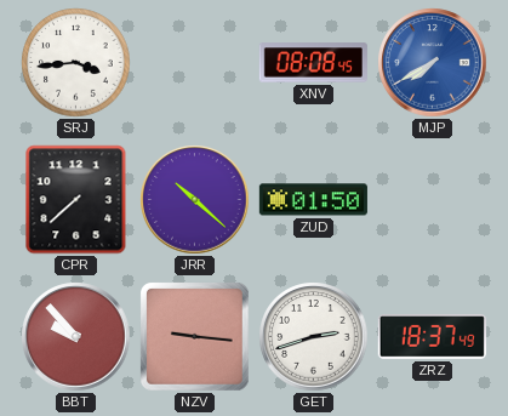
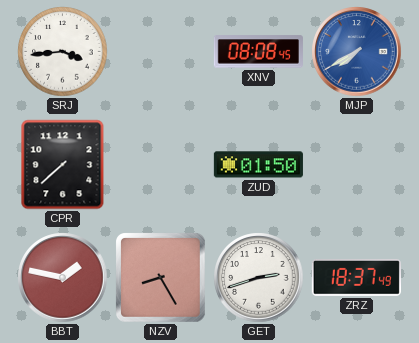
JRR: 10:22 -> none
BBT: 9:53 -> 1:47
NZV: 9:16 -> 8:25
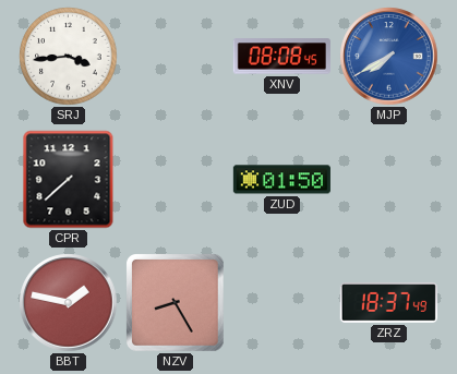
GET: 2:42 -> none
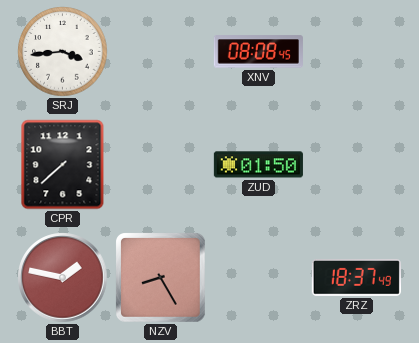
MJP: 7:40 -> none
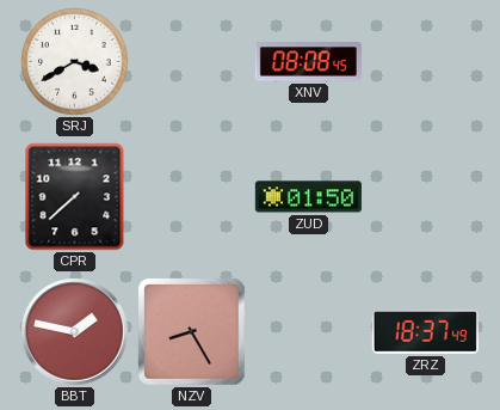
SRJ: 3:44 -> 3:40
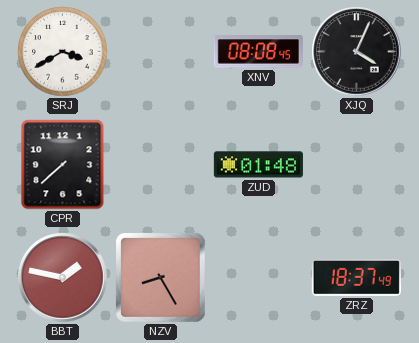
XJQ: none -> 4:04
ZUD: 01:50 -> 01:48
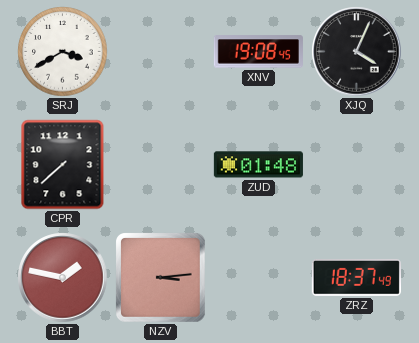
XNV: 08:08 -> 19:08
NZV: 8:25 -> 3:14
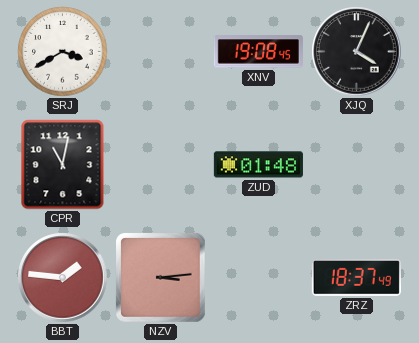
CPR: 7:38 -> 11:02
BBT: 1:47 -> 1:46
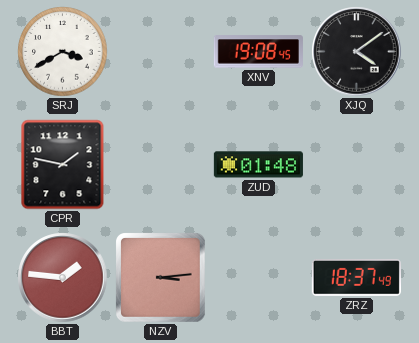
XJQ: 4:04 -> 4:09
CPR: 11:02 -> 1:47
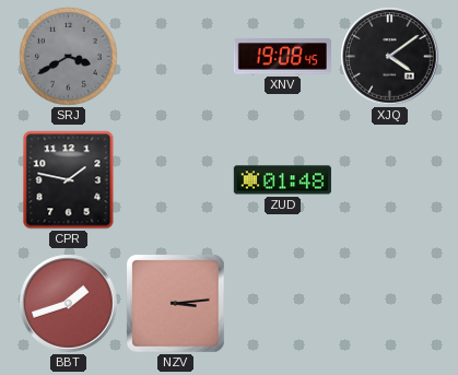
SRJ dial: white -> grey
BBT: 1:46 -> 1:42
ZRZ: 18:37 -> none
